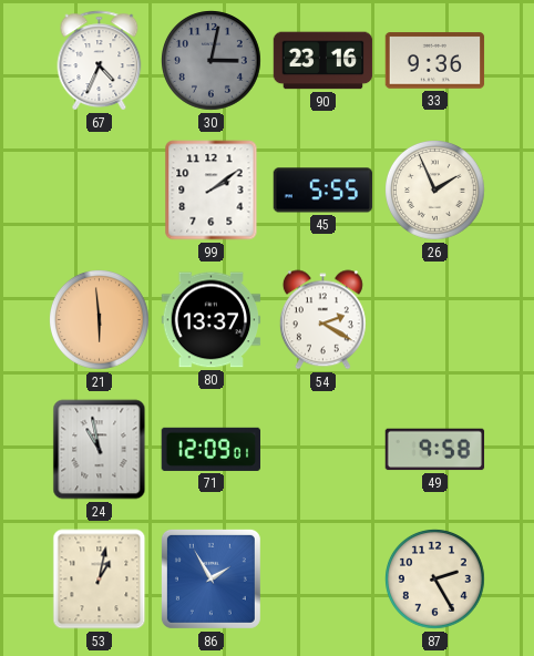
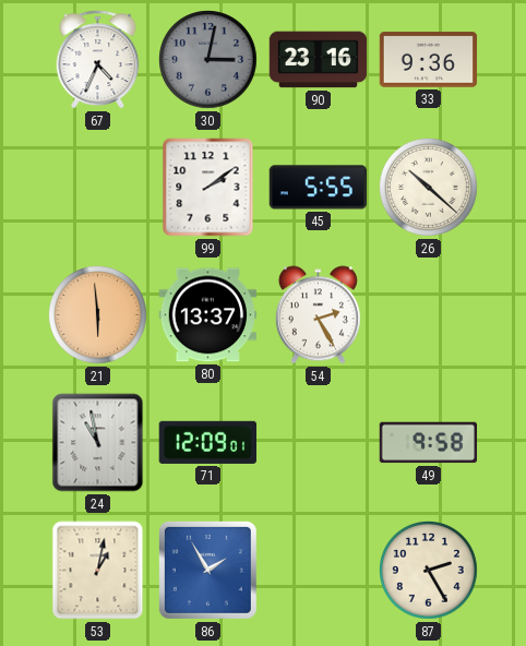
26: 1:56 -> 10:22
54: 2:20 -> 2:25
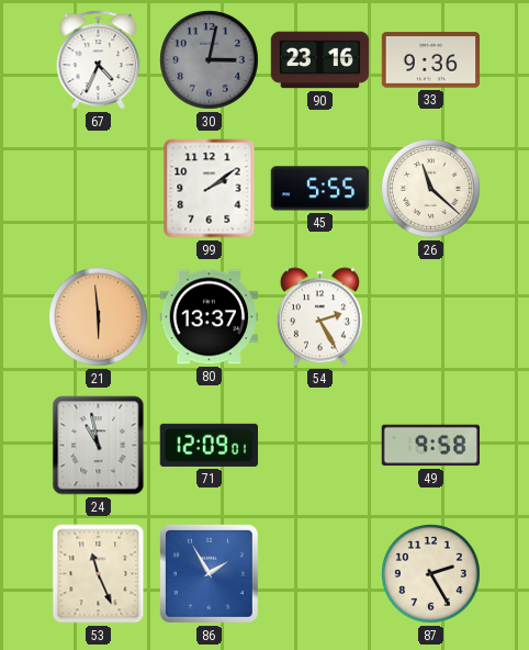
26: 10:22 -> 11:22
53: 1:02 -> 11:26
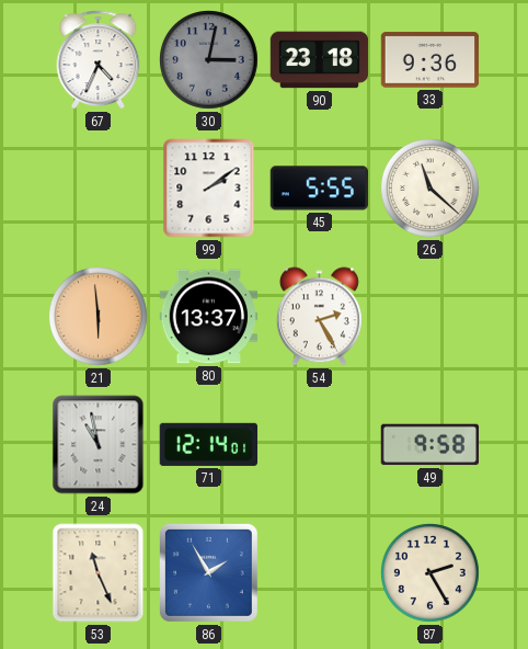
90: 23:16 -> 23:18
71: 12:09 -> 12:14
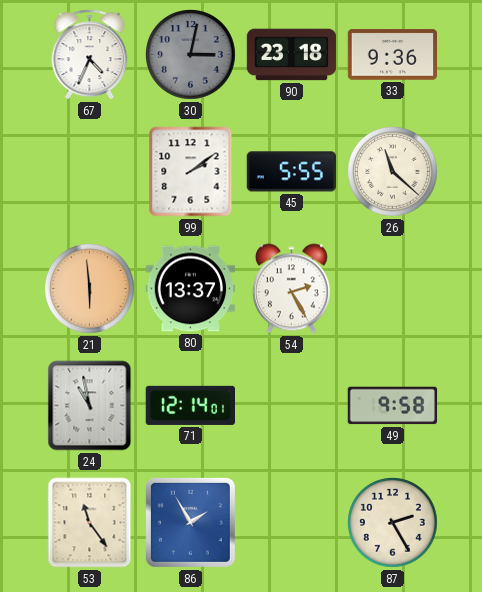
53: 11:26 -> 11:24
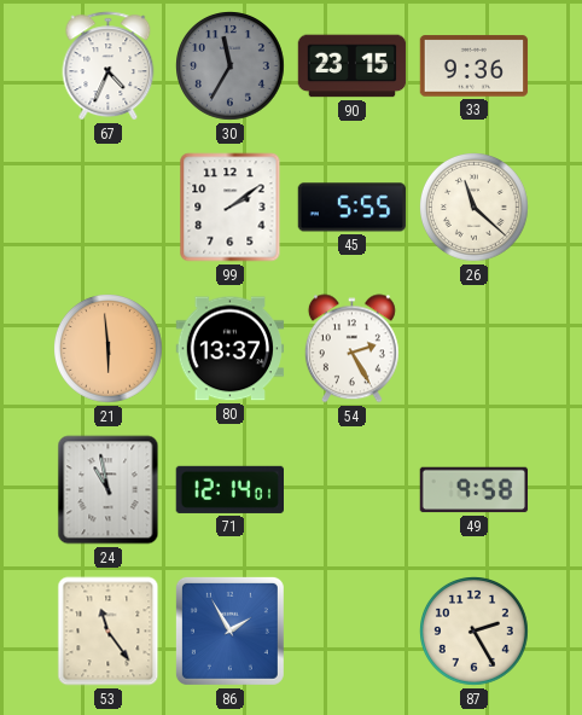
30: 3:02 -> 11:35
90: 23:18 -> 23:15
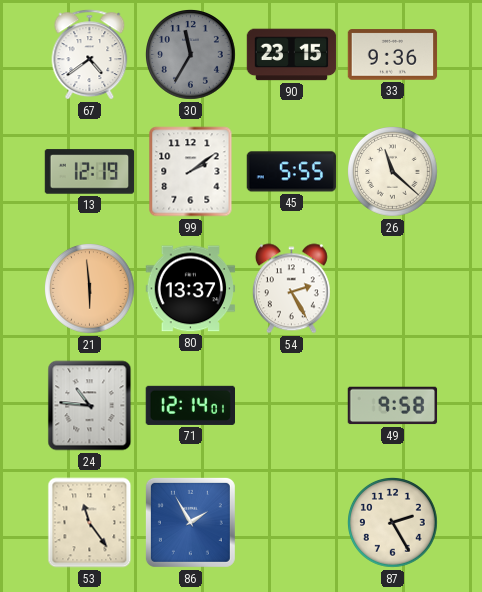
67: 4:34 -> 4:39
13: none -> 12:19
24: 10:58 -> 10:46
